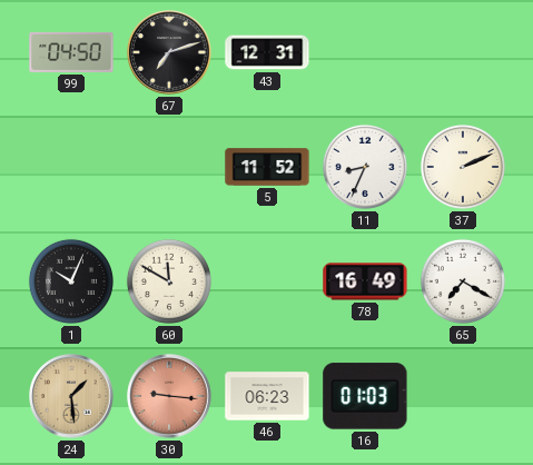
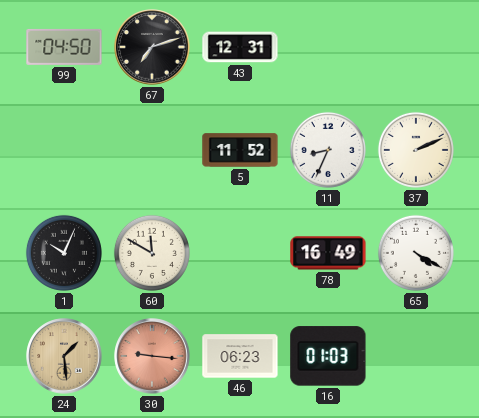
65: 7:20 -> 4:20
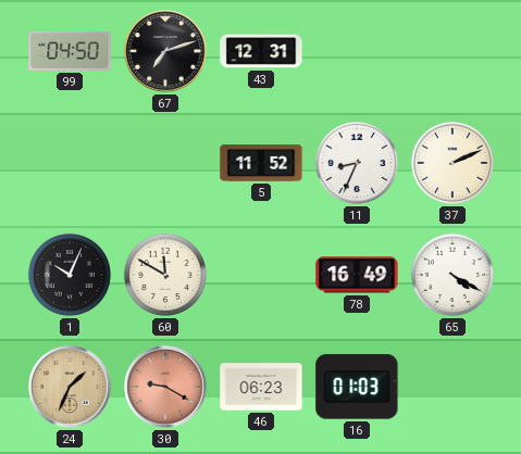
24: 1:29 -> 1:34
30: 9:16 -> 9:20
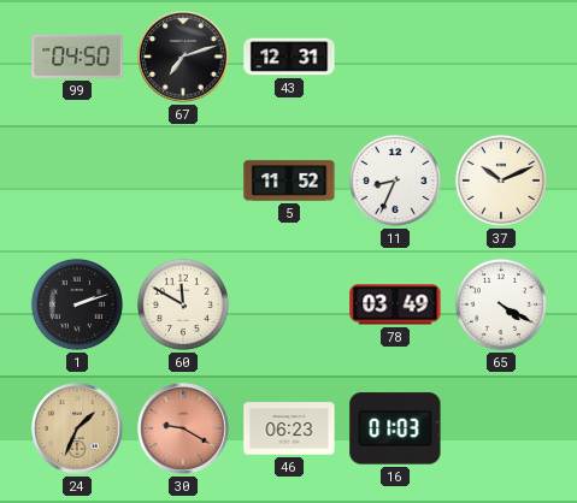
37: 2:11 -> 10:11
1: 10:04 -> 2:12
78: 16:49 -> 03:49
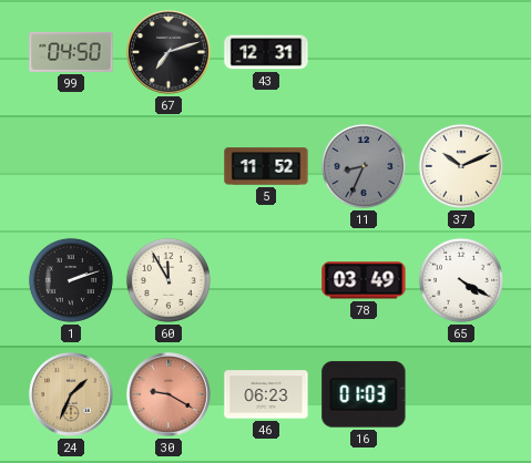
11 dial: white -> grey
60: 11:50 -> 11:55
